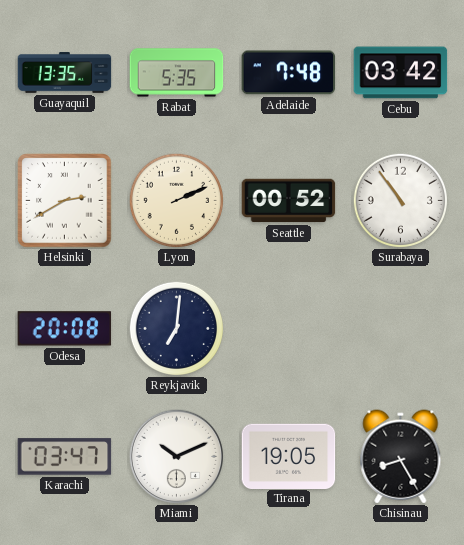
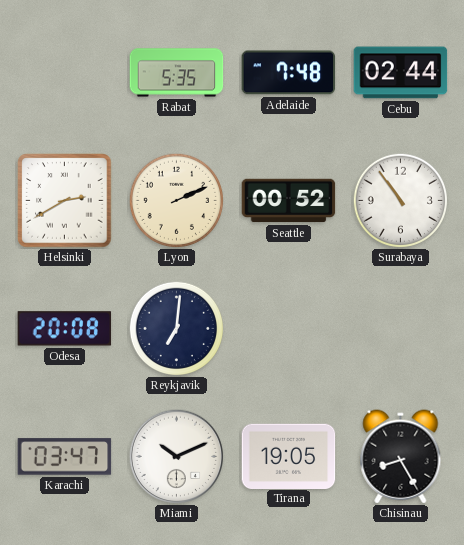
Guayaquil: 13:35 -> none
Cebu: 03:42 -> 02:44
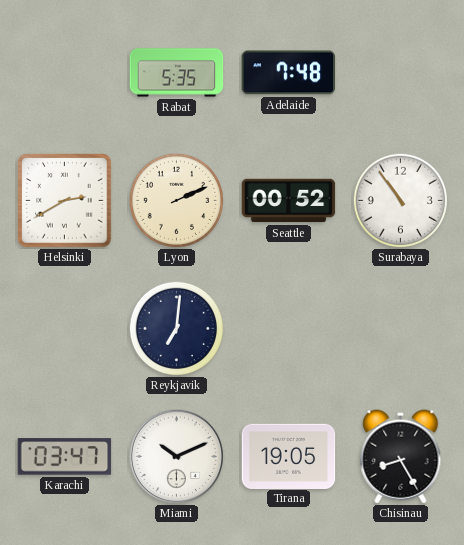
Cebu: 02:44 -> none
Odesa: 20:08 -> none
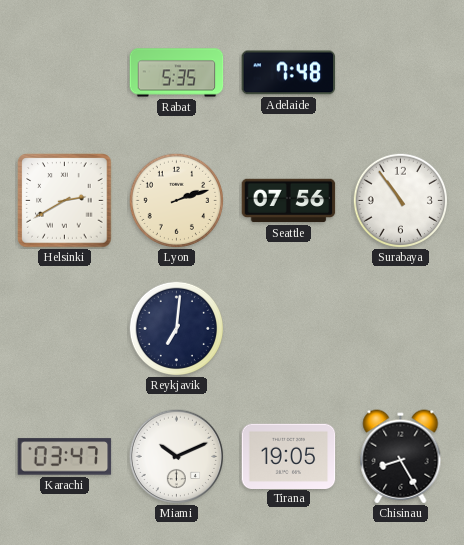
Lyon: 2:11 -> 2:12
Seattle: 00:52 -> 07:56
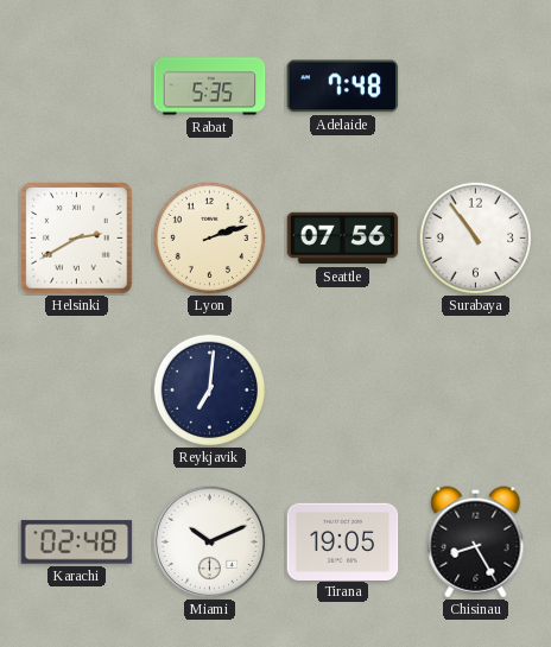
Karachi: 03:47 -> 02:48
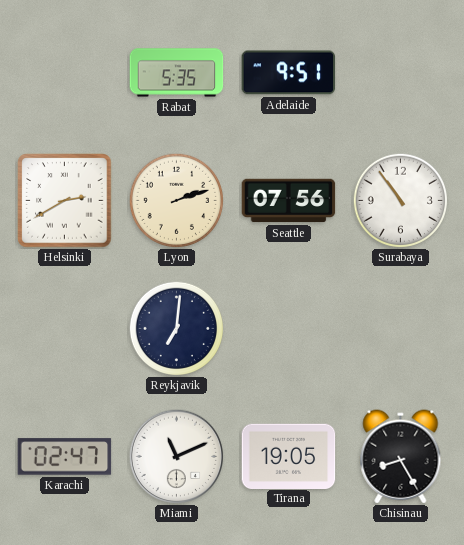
Adelaide: 7:48 -> 9:51
Karachi: 02:48 -> 02:47
Miami: 10:11 -> 11:11
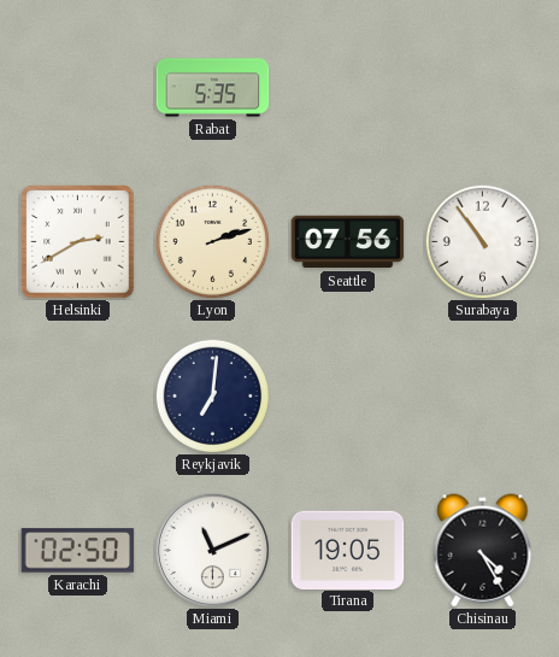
Adelaide: 9:51 -> none
Karachi: 02:47 -> 02:50
Chisinau: 8:25 -> 4:25
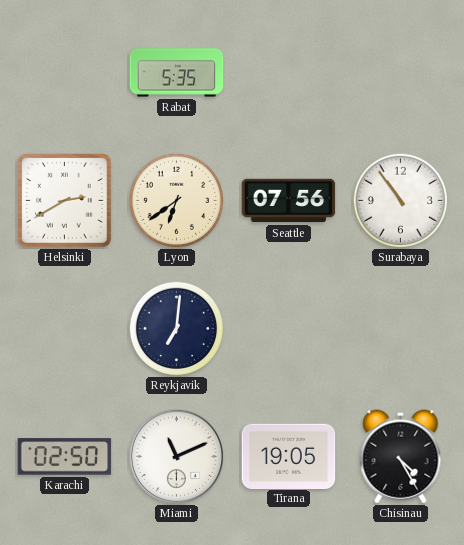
Lyon: 2:12 -> 6:39
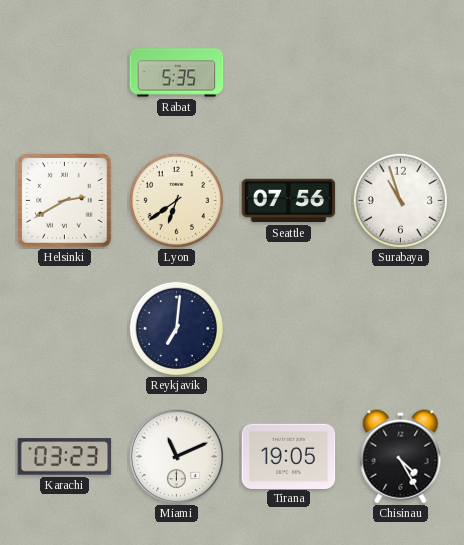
Surabaya: 10:54 -> 10:57
Karachi: 02:50 -> 03:23
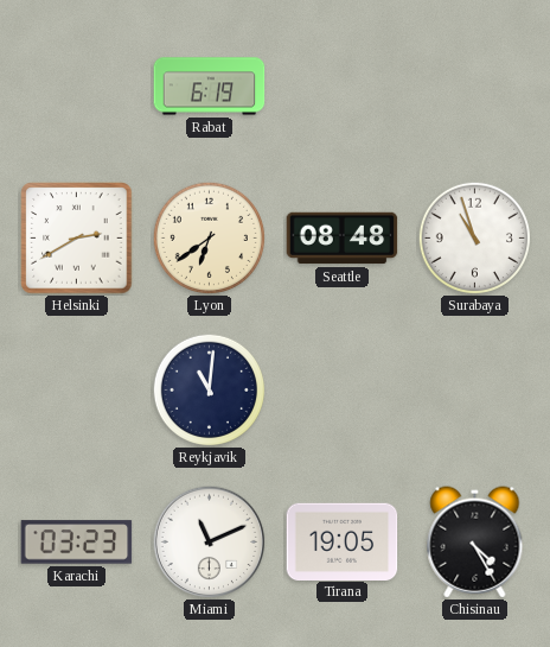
Rabat: 5:35 -> 6:19
Seattle: 07:56 -> 08:48
Reykjavik: 7:01 -> 11:01
